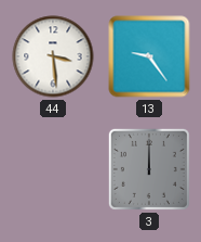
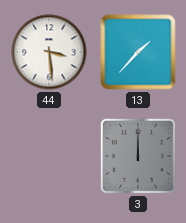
13: 9:24 -> 1:37
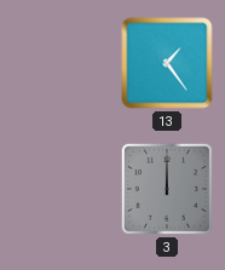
44: 3:29 -> none
13: 1:37 -> 1:24
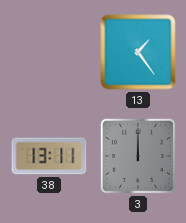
38: none -> 13:11
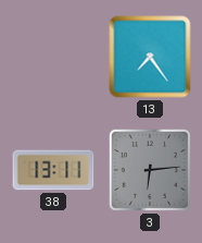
13: 1:24 -> 7:24
3: 12:00 -> 6:14
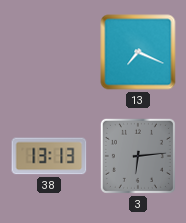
13: 7:24 -> 7:19
38: 13:11 -> 13:13
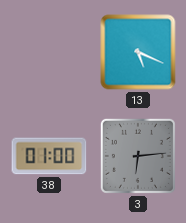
13: 7:19 -> 5:19
38: 13:13 -> 01:00
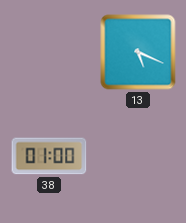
3: 6:14 -> none
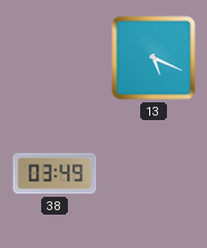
38: 01:00 -> 03:49
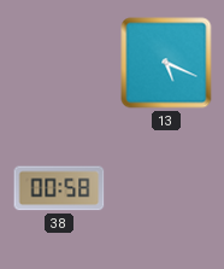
38: 03:49 -> 00:58
